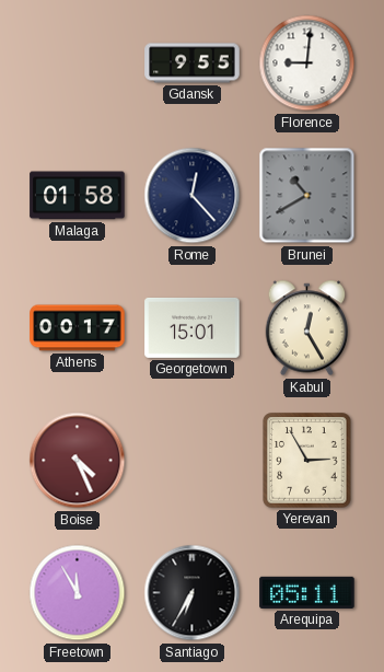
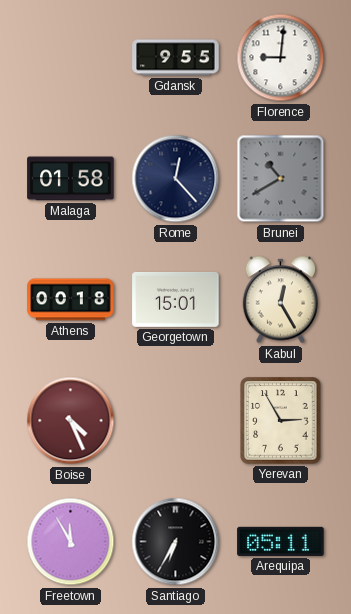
Athens: 00:17 -> 00:18
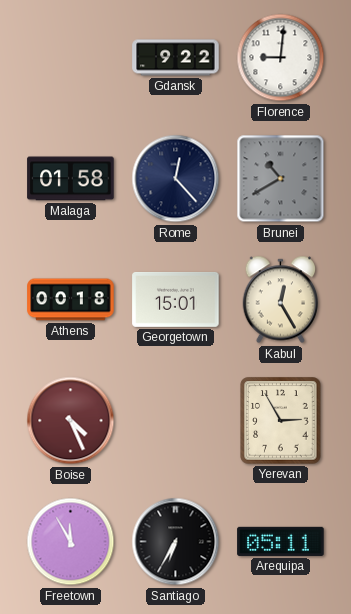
Gdansk: 9:55 -> 9:22
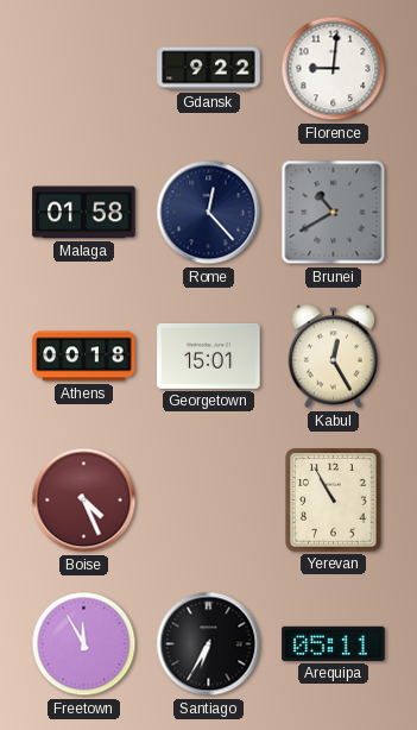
Yerevan: 2:55 -> 10:55
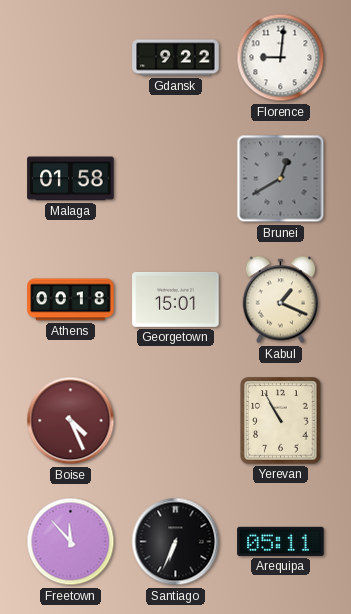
Rome: 12:23 -> none
Brunei: 10:40 -> 12:40
Kabul: 12:25 -> 1:19
Freetown: 11:55 -> 11:53
Santiago: 6:35 -> 6:34
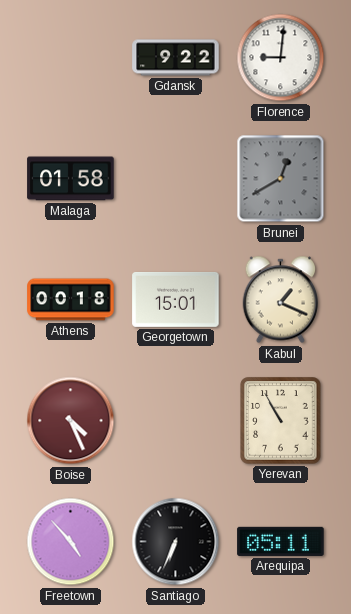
Freetown: 11:53 -> 4:53
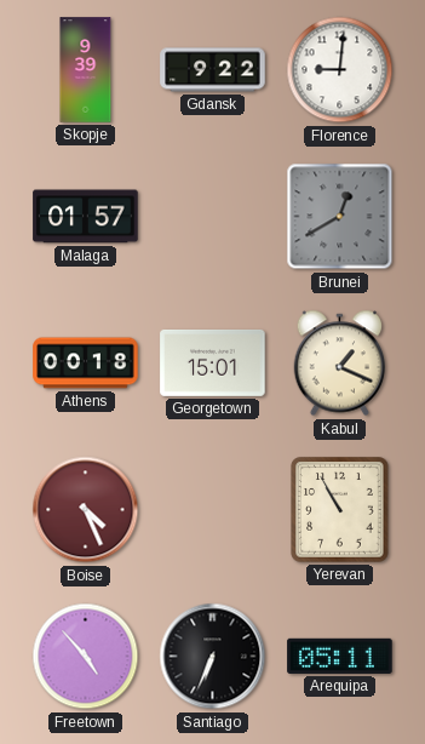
Skopje: none -> 9:39
Malaga: 01:58 -> 01:57
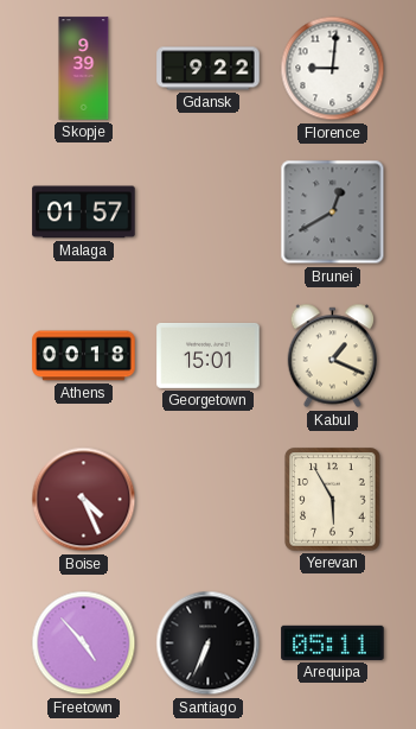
Yerevan: 10:55 -> 5:55
